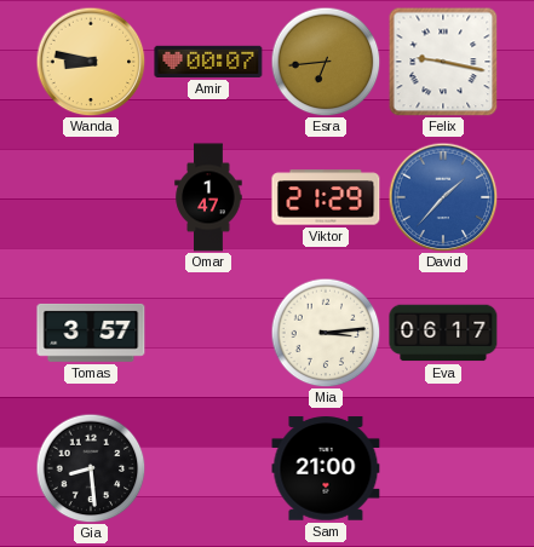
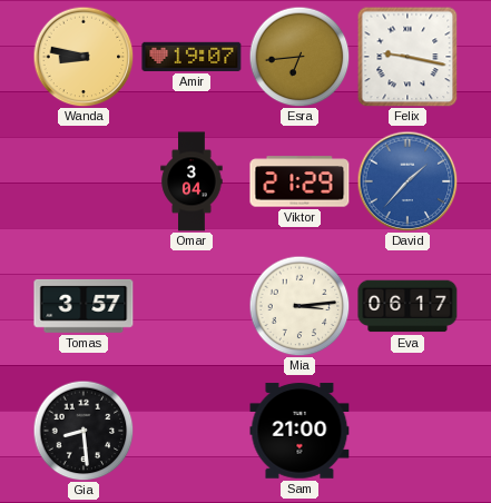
Amir: 00:07 -> 19:07
Omar: 1:47 -> 3:04
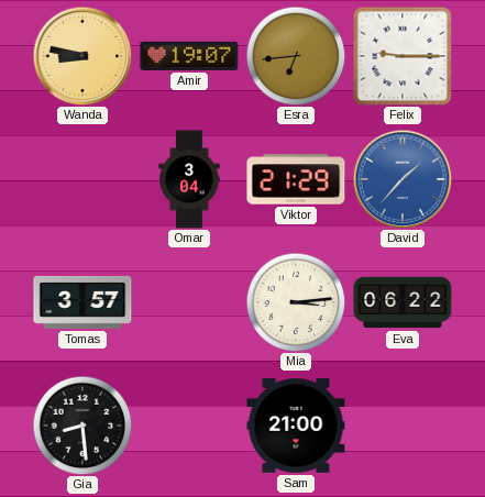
Felix: 9:17 -> 9:15
Eva: 06:17 -> 06:22
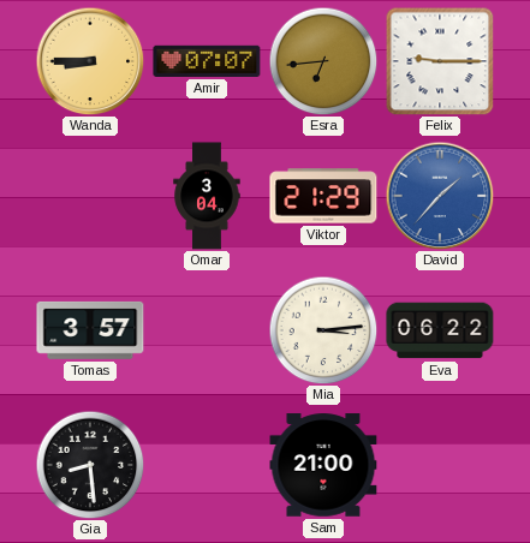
Wanda: 8:47 -> 8:45
Amir: 19:07 -> 07:07
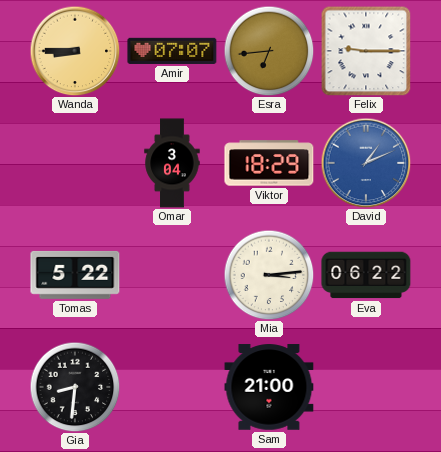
Viktor: 21:29 -> 18:29
David: 1:37 -> 1:11
Tomas: 3:57 -> 5:22
Gia: 8:29 -> 8:31
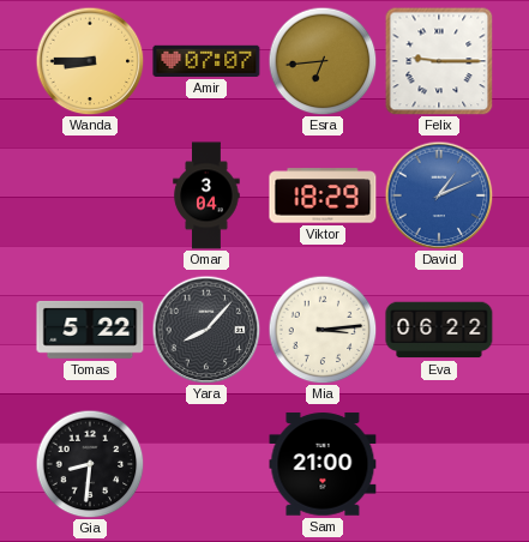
Yara: none -> 8:07
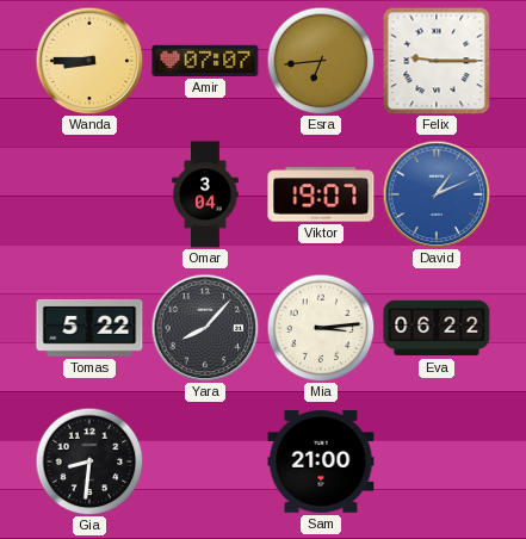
Viktor: 18:29 -> 19:07
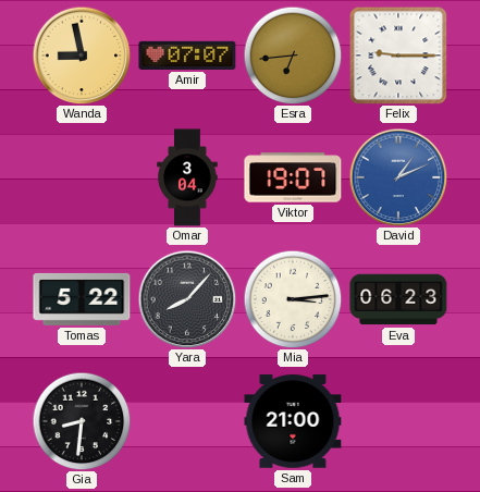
Wanda: 8:45 -> 8:58
Eva: 06:22 -> 06:23
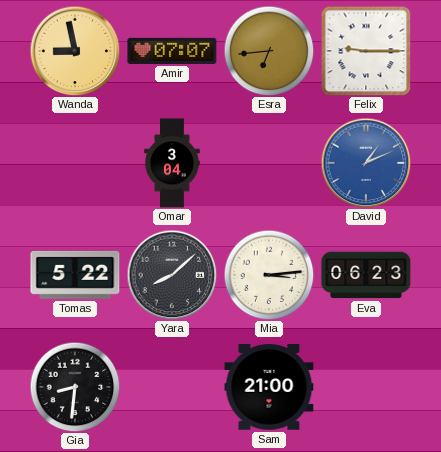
Viktor: 19:07 -> none
Yara: 8:07 -> 8:08
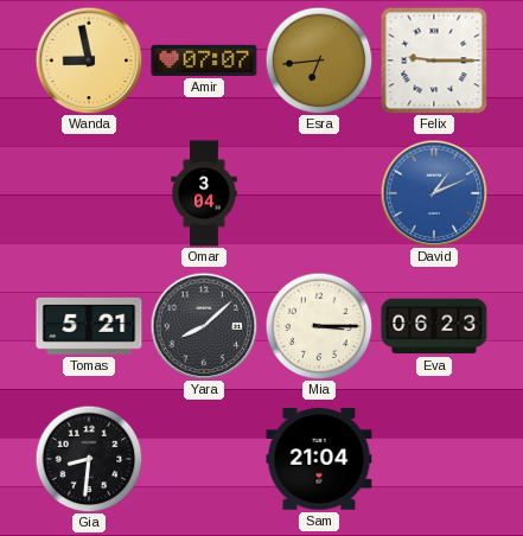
Tomas: 5:22 -> 5:21
Mia: 3:14 -> 3:15
Sam: 21:00 -> 21:04
